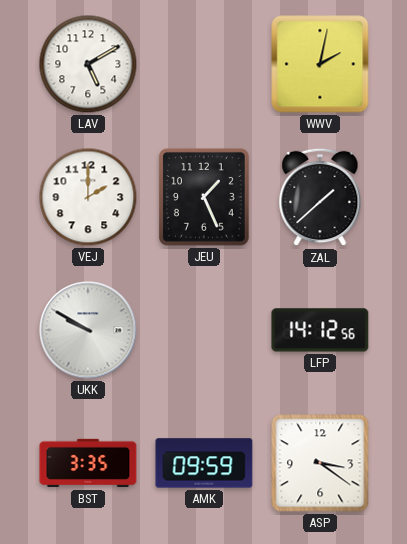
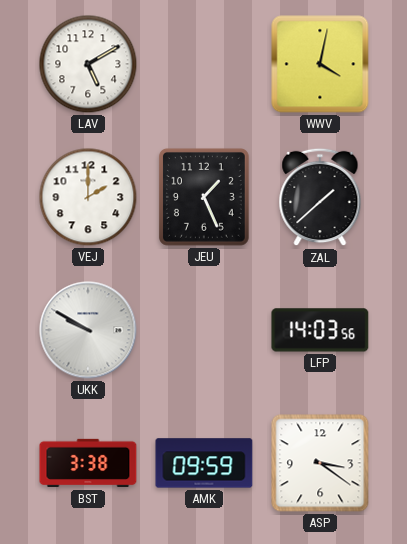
WWV: 2:02 -> 4:02
LFP: 14:12 -> 14:03
BST: 3:35 -> 3:38
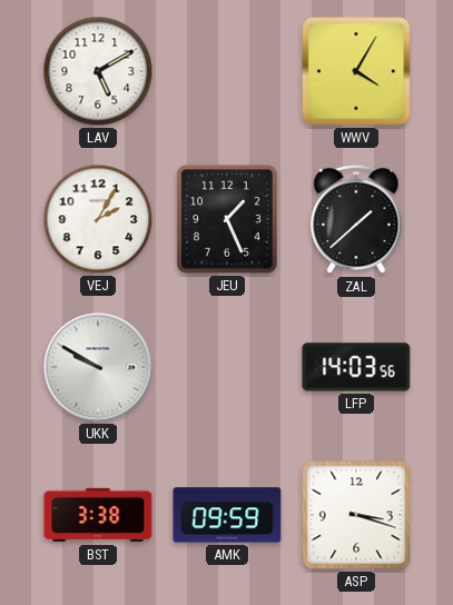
WWV: 4:02 -> 4:05
VEJ: 2:00 -> 2:05
ASP: 3:21 -> 3:18
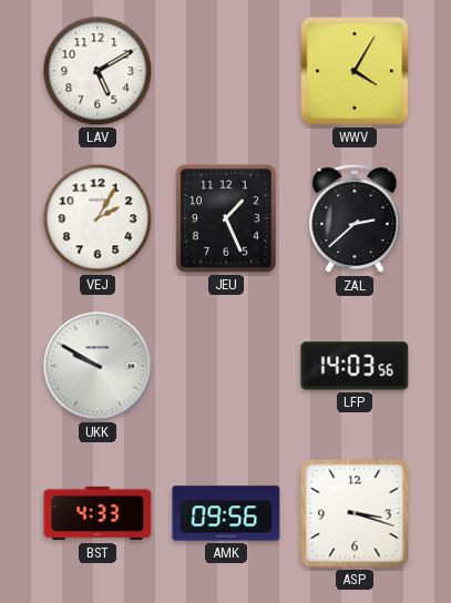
ZAL: 1:38 -> 2:38
BST: 3:38 -> 4:33
AMK: 09:59 -> 09:56
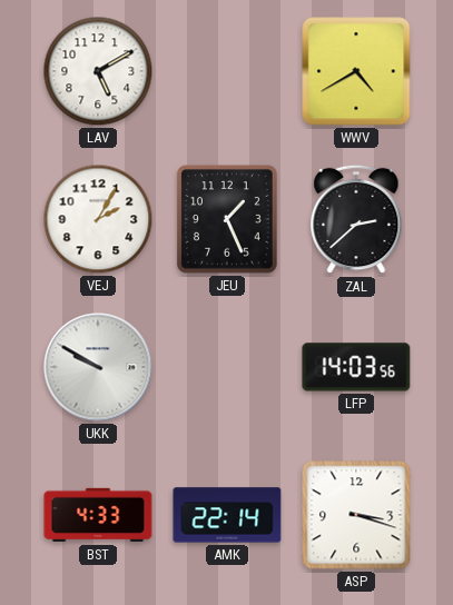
WWV: 4:05 -> 4:40
AMK: 09:56 -> 22:14
